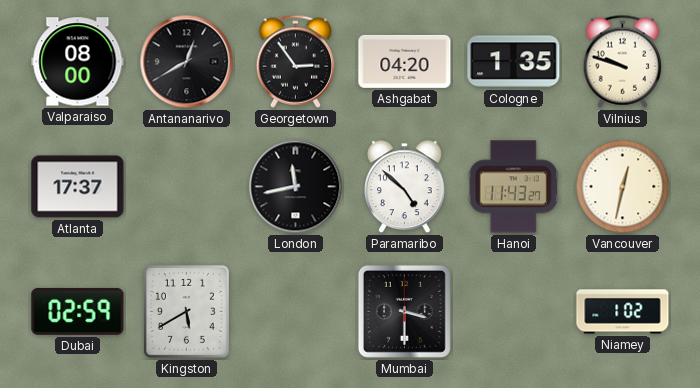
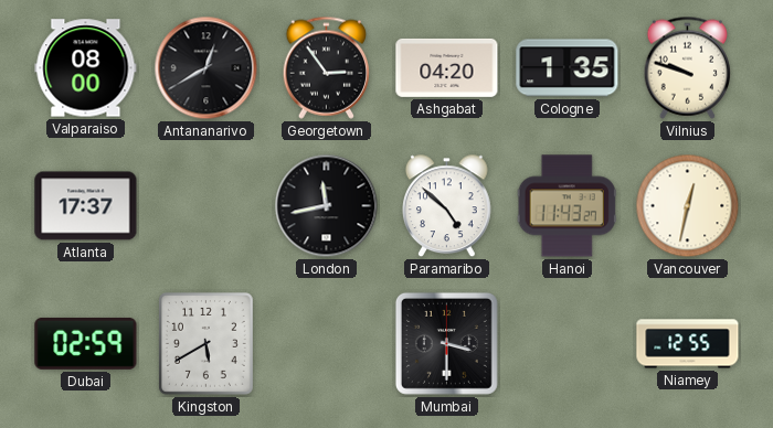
Niamey: 1:02 -> 12:55
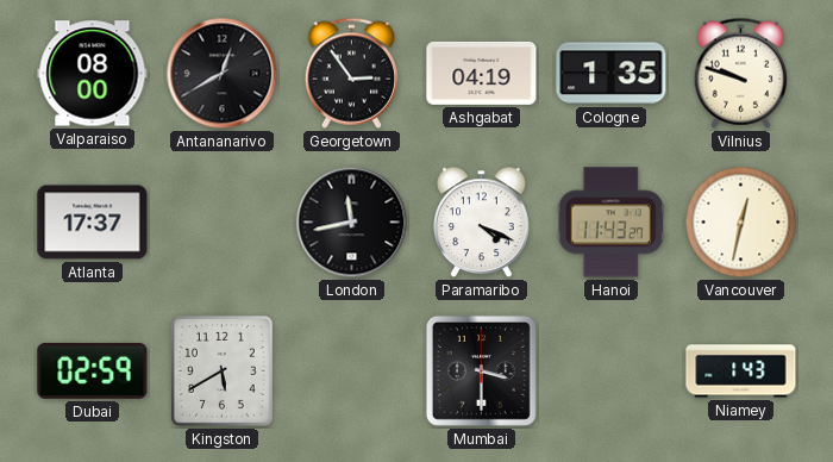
Ashgabat: 04:20 -> 04:19
Paramaribo: 4:52 -> 4:19
Niamey: 12:55 -> 1:43
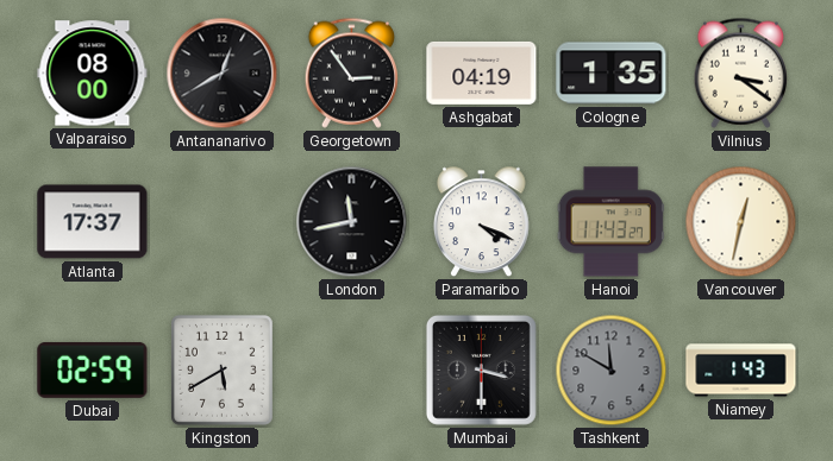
Vilnius: 9:48 -> 3:21
Tashkent: none -> 11:50
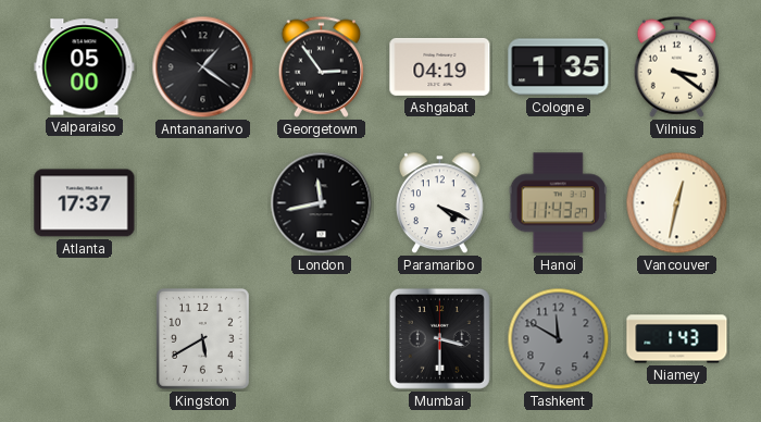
Valparaiso: 08:00 -> 05:00
Antananarivo: 12:40 -> 1:21
Dubai: 02:59 -> none
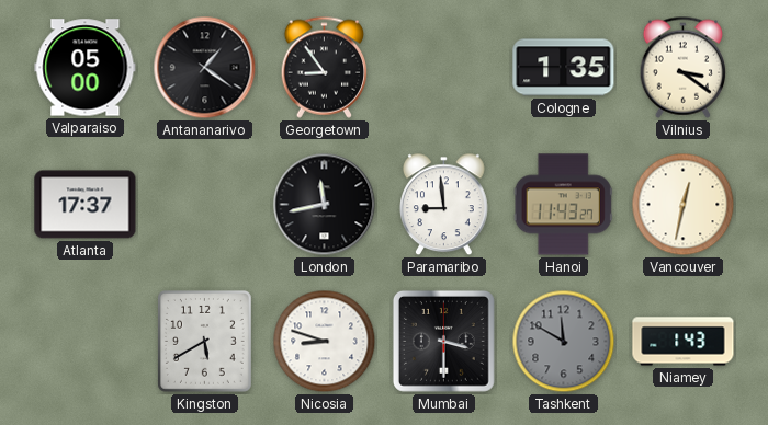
Georgetown: 2:54 -> 8:54
Ashgabat: 04:19 -> none
Paramaribo: 4:19 -> 8:59
Nicosia: none -> 8:48
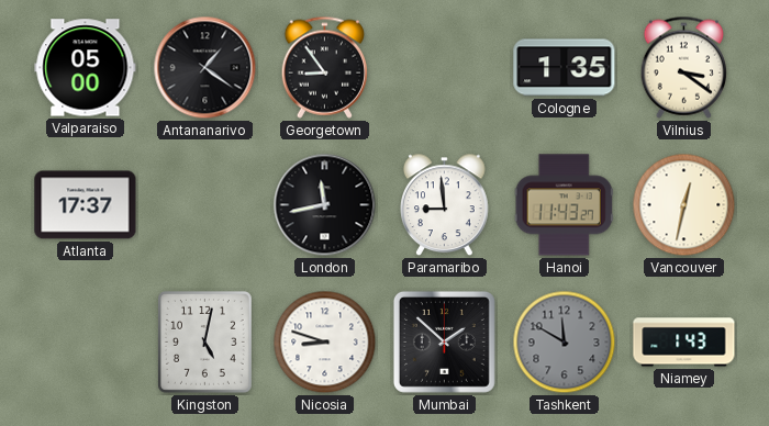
Kingston: 5:40 -> 5:02
Mumbai: 3:30 -> 1:52
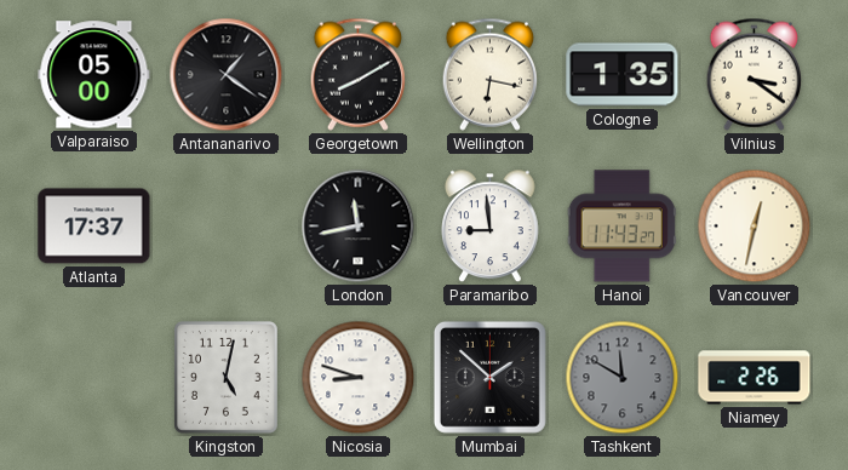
Georgetown: 8:54 -> 8:10
Wellington: none -> 6:17
Niamey: 1:43 -> 2:26
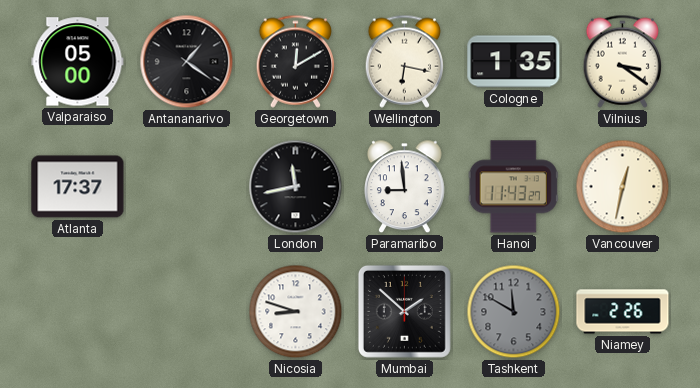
Georgetown: 8:10 -> 12:10
Kingston: 5:02 -> none
